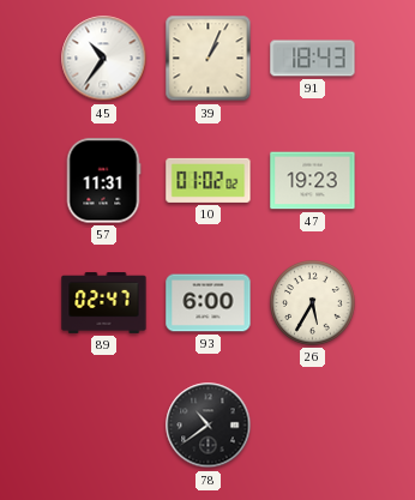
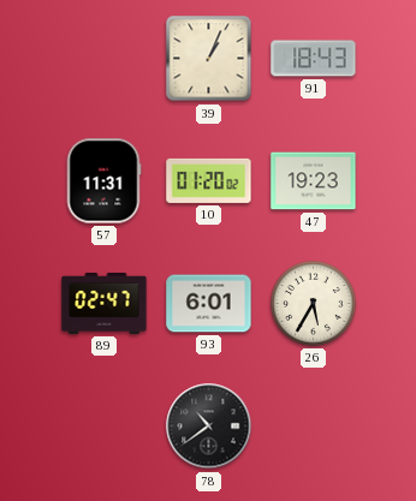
45: 10:36 -> none
10: 01:02 -> 01:20
93: 6:00 -> 6:01
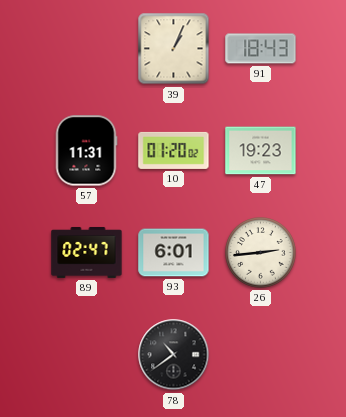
26: 5:35 -> 2:44
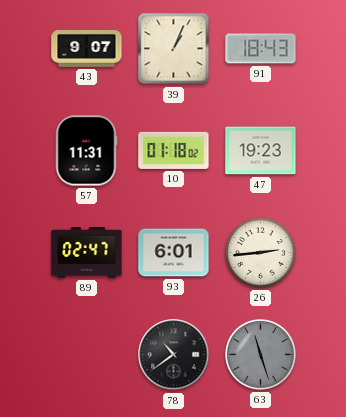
43: none -> 9:07
10: 01:20 -> 01:18
63: none -> 11:27
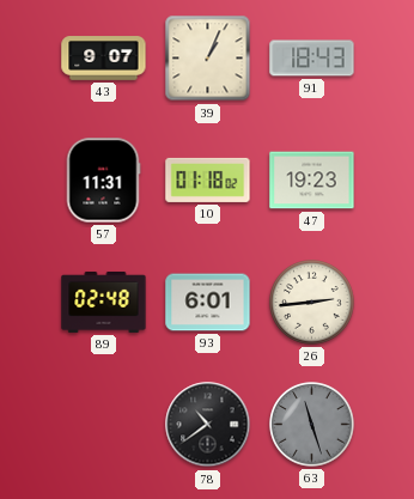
89: 02:47 -> 02:48
